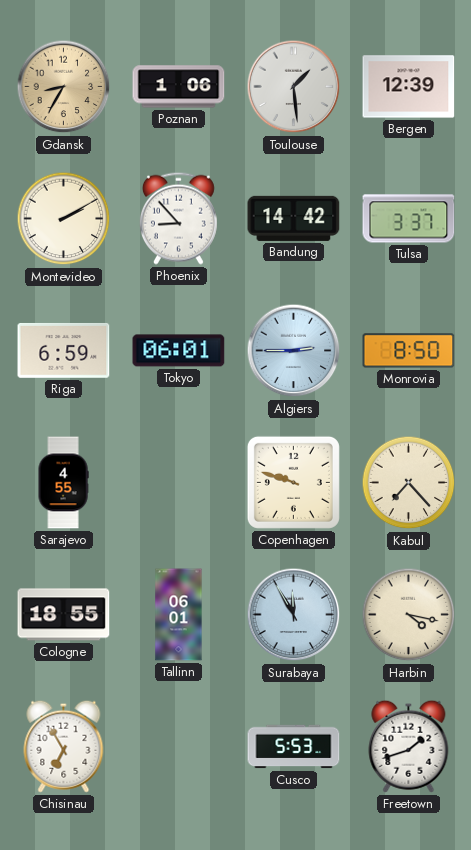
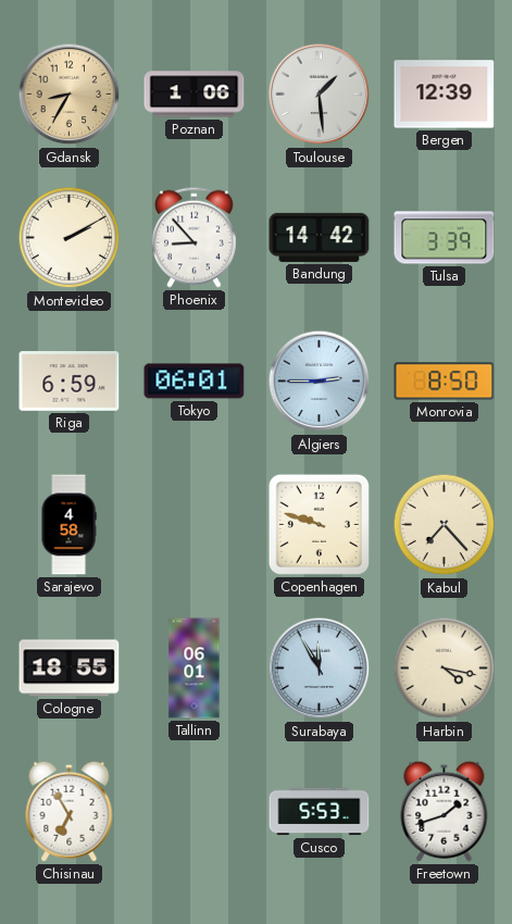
Tulsa: 3:37 -> 3:39
Sarajevo: 4:55 -> 4:58
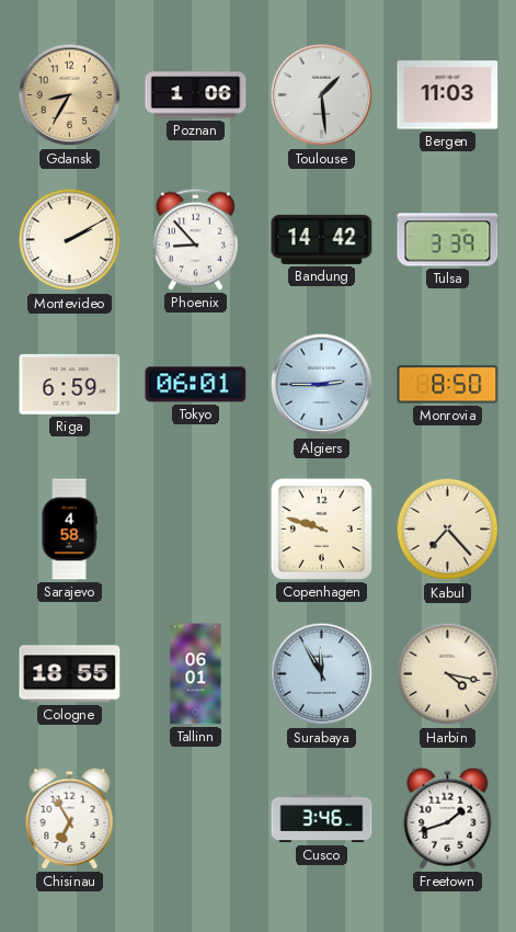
Bergen: 12:39 -> 11:03
Cusco: 5:53 -> 3:46
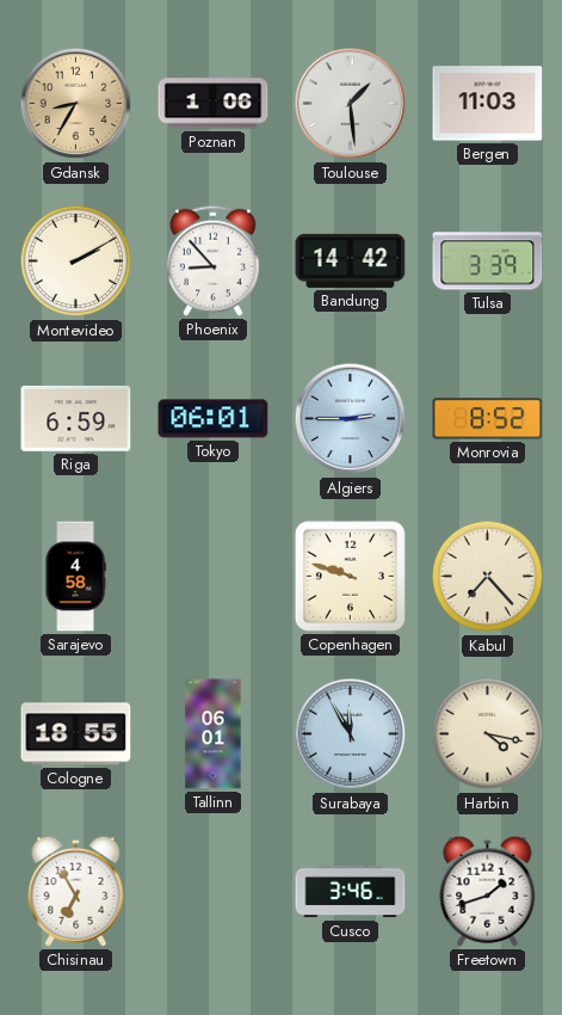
Monrovia: 8:50 -> 8:52
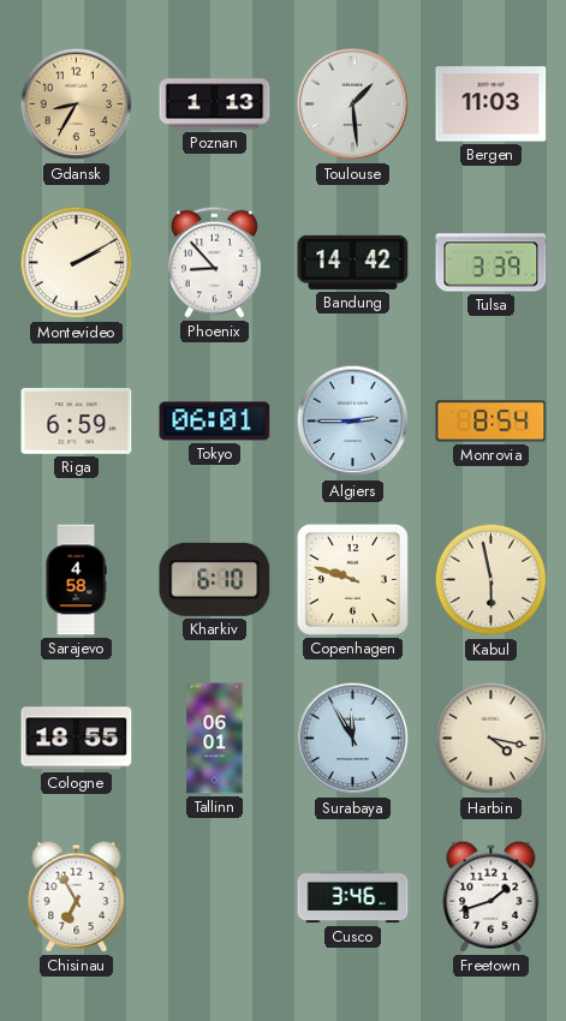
Poznan: 1:06 -> 1:13
Monrovia: 8:52 -> 8:54
Kharkiv: none -> 6:10
Kabul: 7:23 -> 5:58
